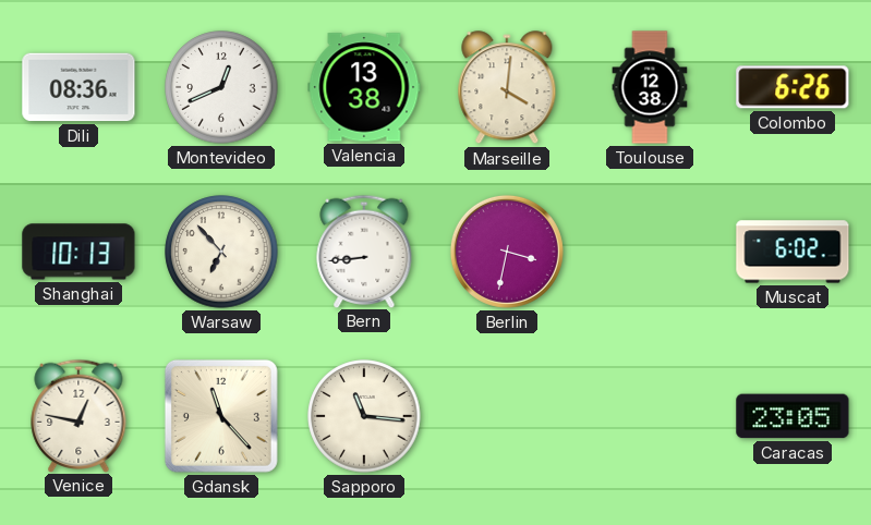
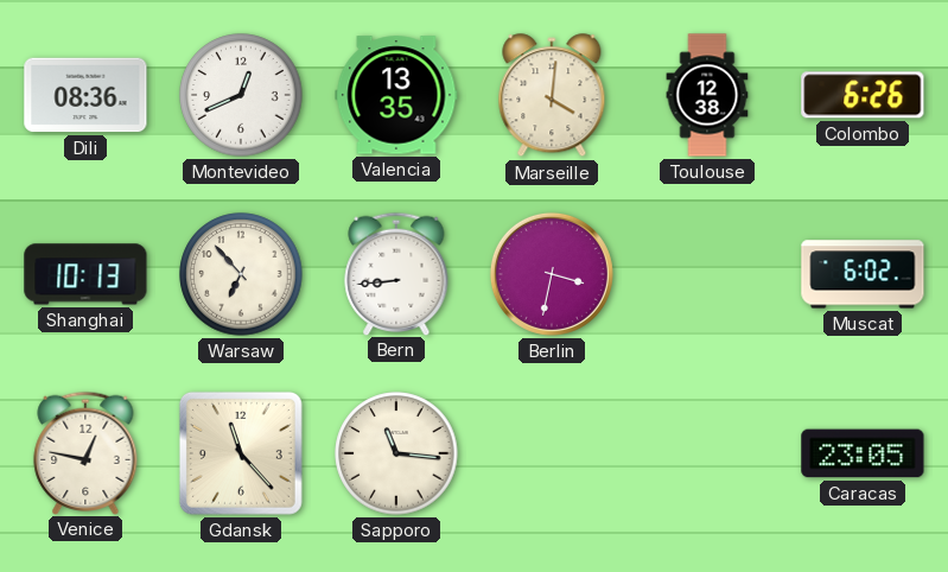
Valencia: 13:38 -> 13:35
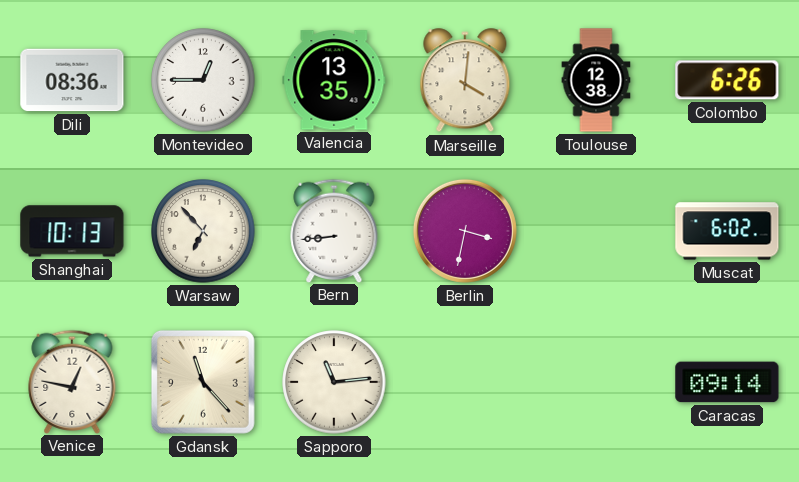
Montevideo: 12:41 -> 12:45
Sapporo: 11:16 -> 11:14
Caracas: 23:05 -> 09:14
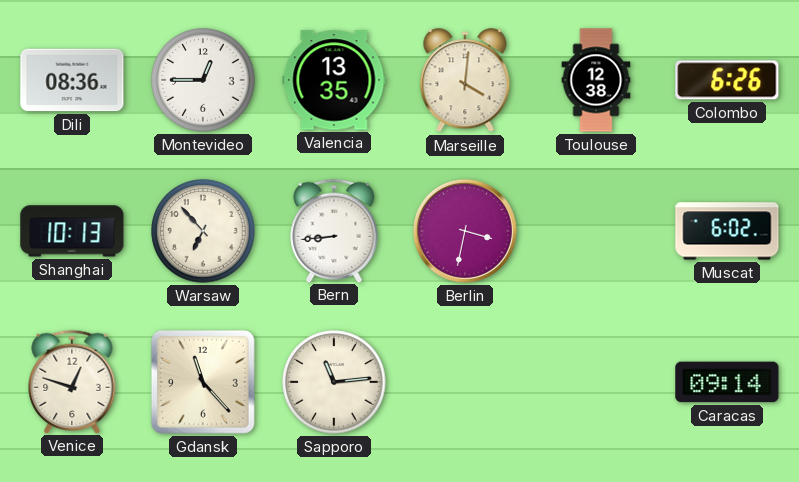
Venice: 12:47 -> 12:48
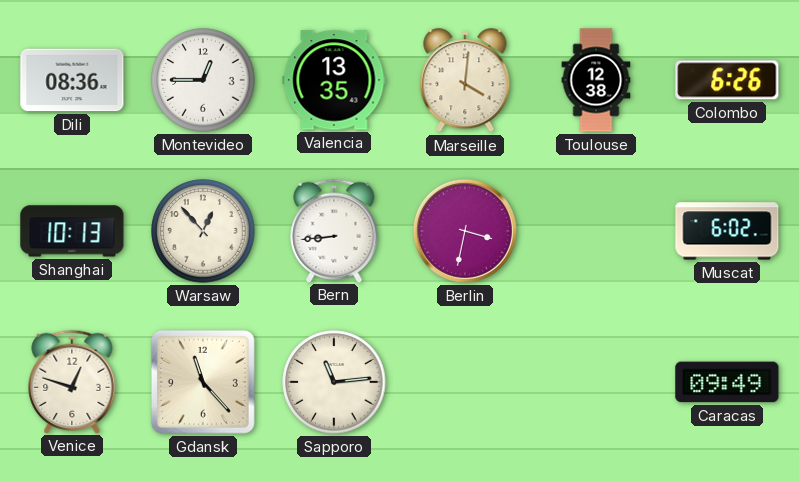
Warsaw: 6:53 -> 12:53
Caracas: 09:14 -> 09:49
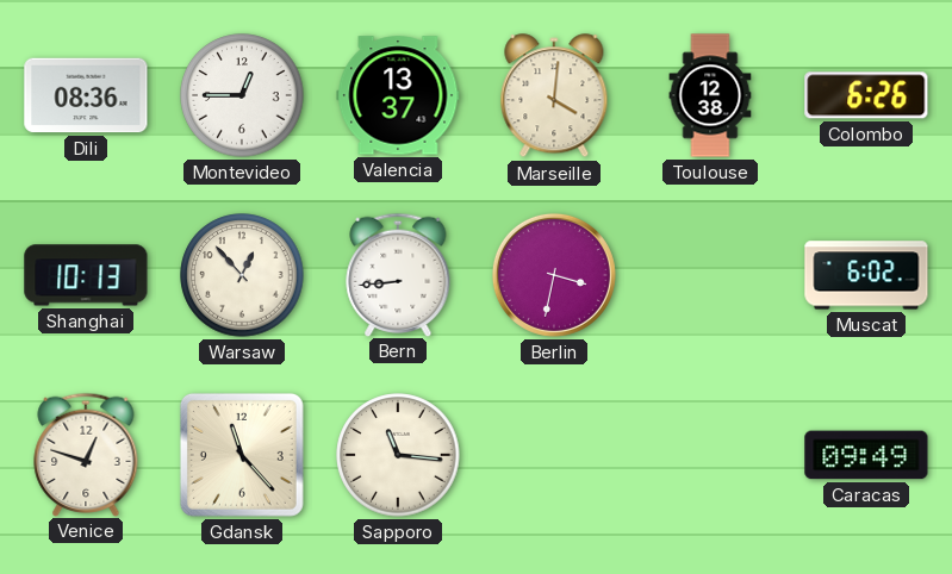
Valencia: 13:35 -> 13:37
Sapporo: 11:14 -> 11:16
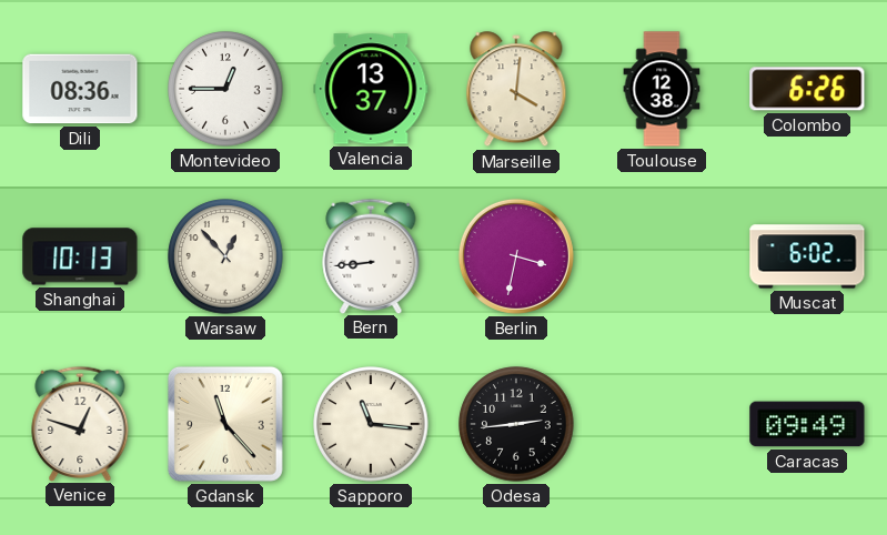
Odesa: none -> 2:44
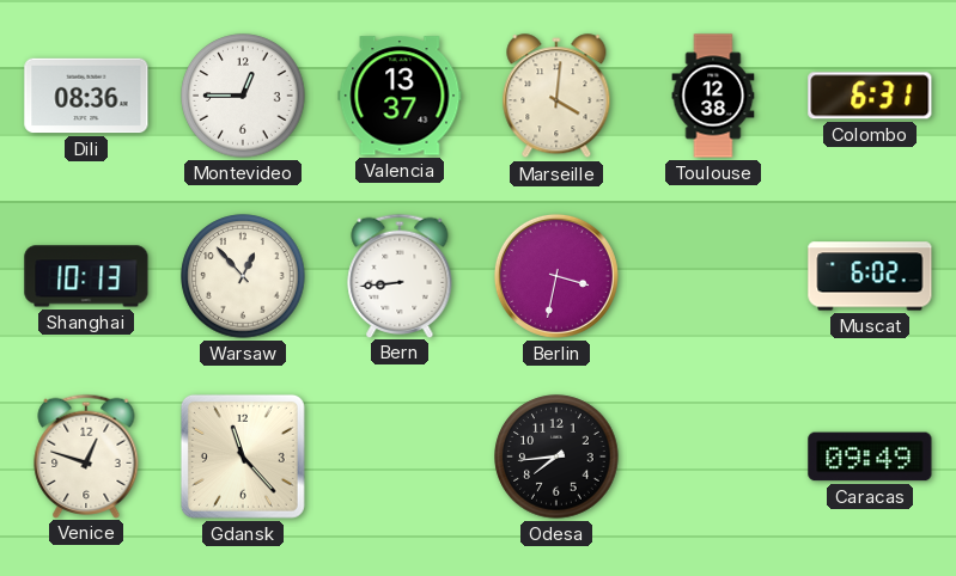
Colombo: 6:26 -> 6:31
Sapporo: 11:16 -> none
Odesa: 2:44 -> 7:44
